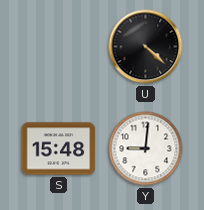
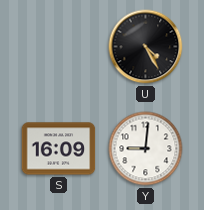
U: 4:22 -> 4:25
S: 15:48 -> 16:09
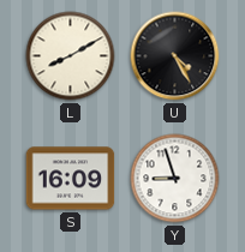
L: none -> 8:10
Y: 9:01 -> 8:57
